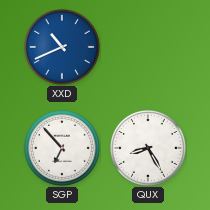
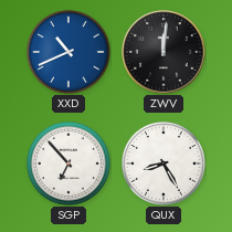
ZWV: none -> 12:01
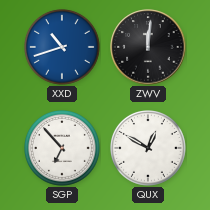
XXD: 10:41 -> 10:42
QUX: 8:25 -> 12:50
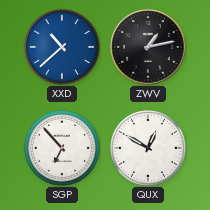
XXD: 10:42 -> 10:38
ZWV: 12:01 -> 1:13
